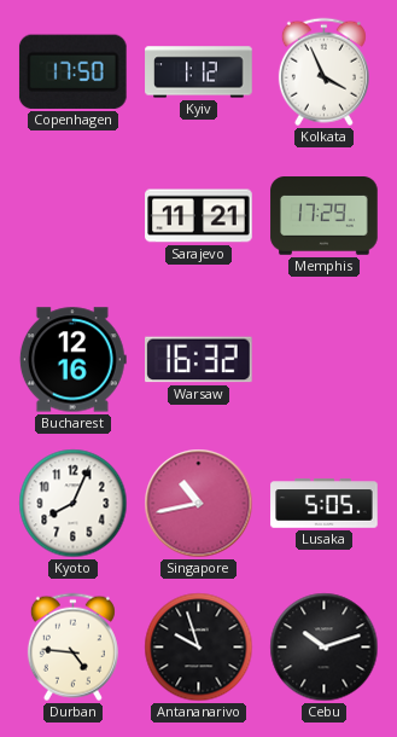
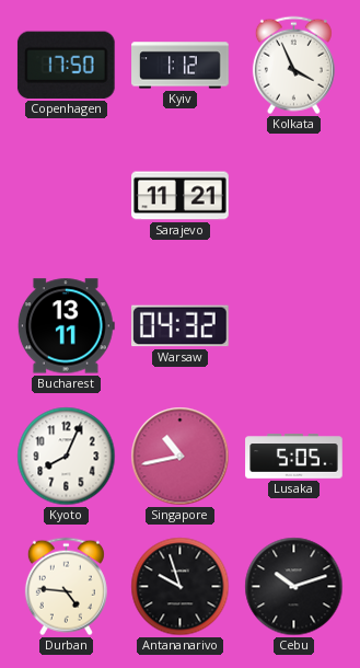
Memphis: 17:29 -> none
Bucharest: 12:16 -> 13:11
Warsaw: 16:32 -> 04:32
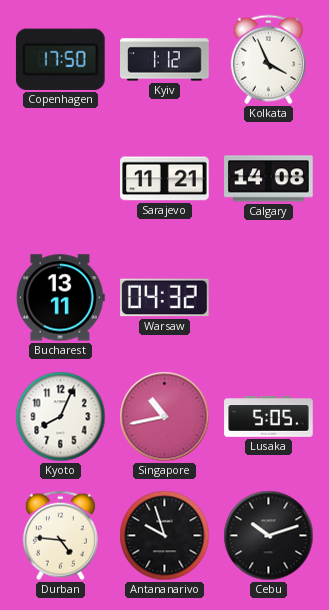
Calgary: none -> 14:08
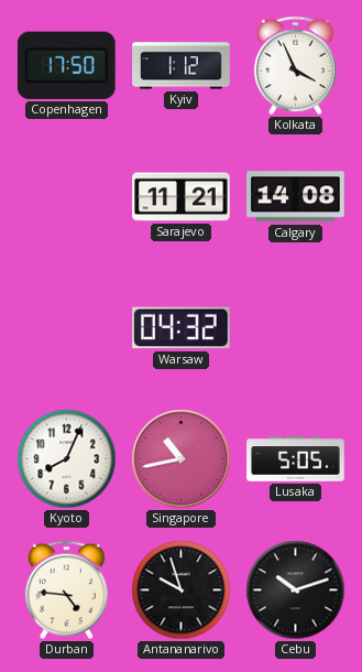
Bucharest: 13:11 -> none
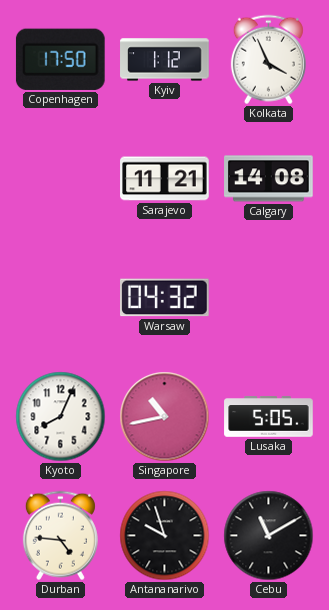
Cebu: 10:12 -> 11:10
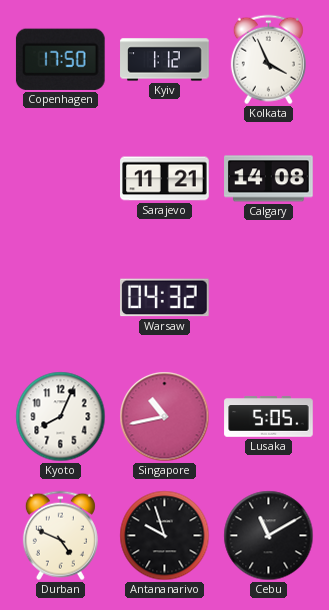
Durban: 4:46 -> 4:49
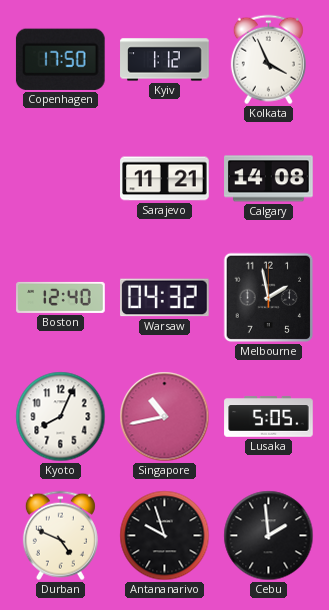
Boston: none -> 12:40
Melbourne: none -> 1:58
Cebu: 11:10 -> 1:59
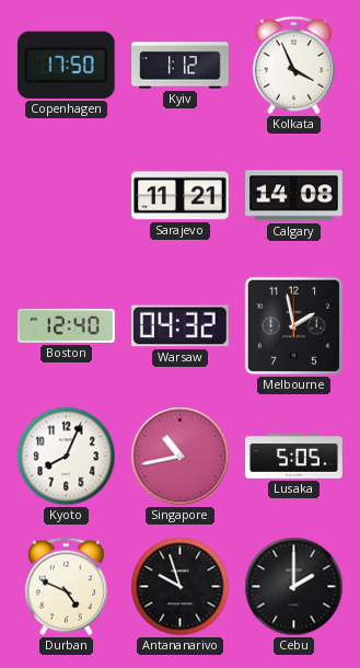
Cebu: 1:59 -> 2:00
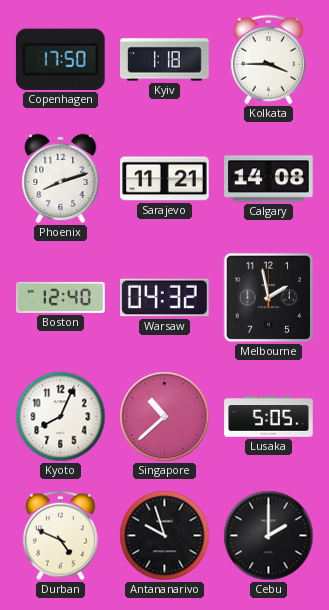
Kyiv: 1:12 -> 1:18
Kolkata: 3:56 -> 3:45
Phoenix: none -> 8:12
Singapore: 10:43 -> 10:38
